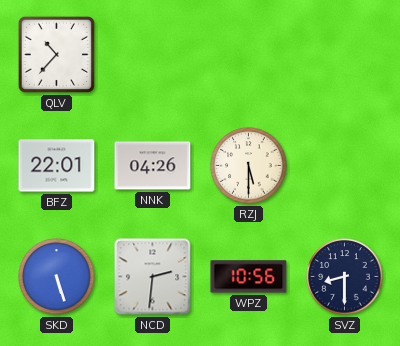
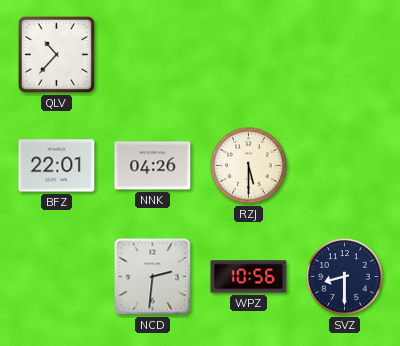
SKD: 5:27 -> none
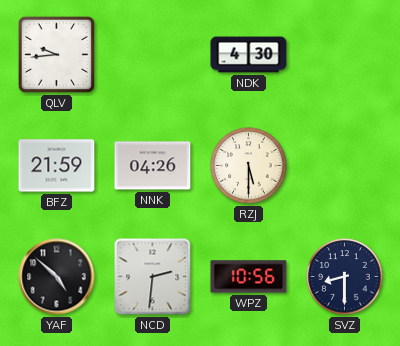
QLV: 10:37 -> 9:44
NDK: none -> 4:30
BFZ: 22:01 -> 21:59
YAF: none -> 4:52
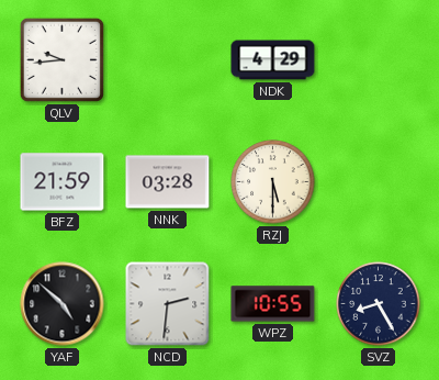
NDK: 4:30 -> 4:29
NNK: 04:26 -> 03:28
WPZ: 10:56 -> 10:55
SVZ: 8:30 -> 8:25
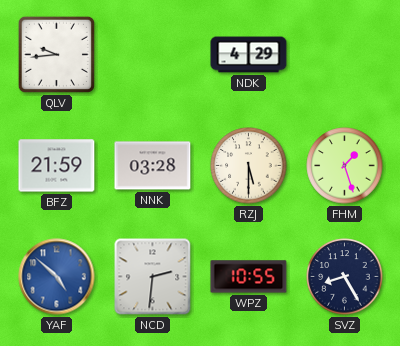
FHM: none -> 1:27
YAF dial: black -> blue
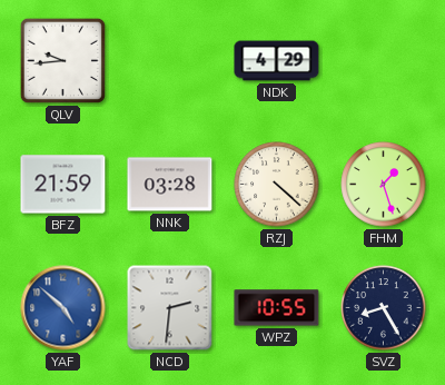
RZJ: 5:30 -> 4:22
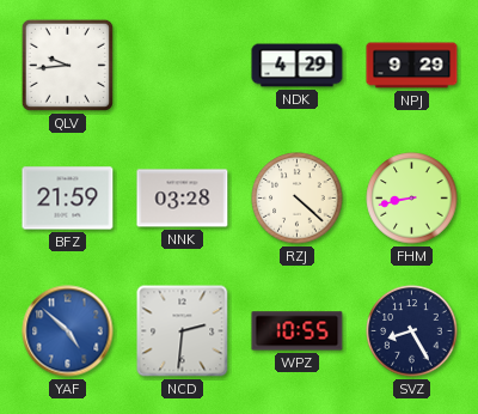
NPJ: none -> 9:29
FHM: 1:27 -> 8:43
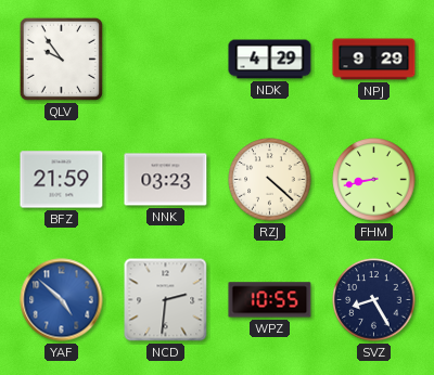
QLV: 9:44 -> 9:54
NNK: 03:28 -> 03:23
